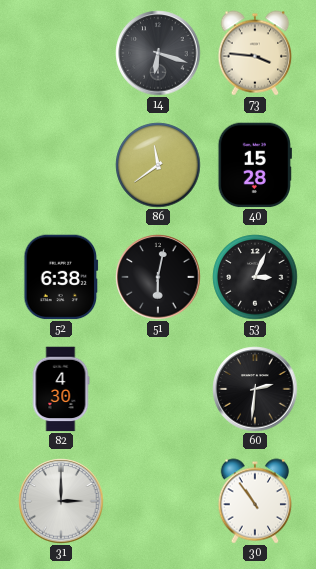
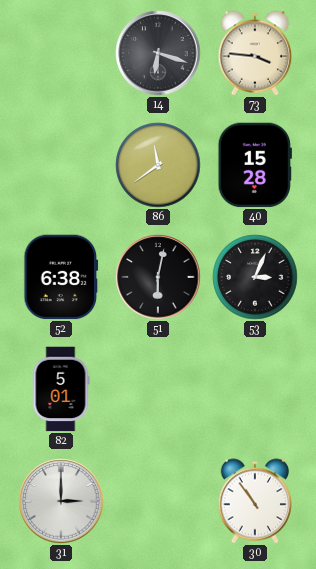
82: 4:30 -> 5:01
60: 2:31 -> none
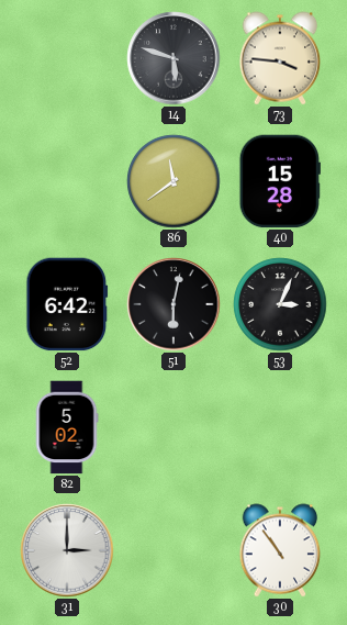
14: 6:18 -> 5:48
52: 6:38 -> 6:42
82: 5:01 -> 5:02
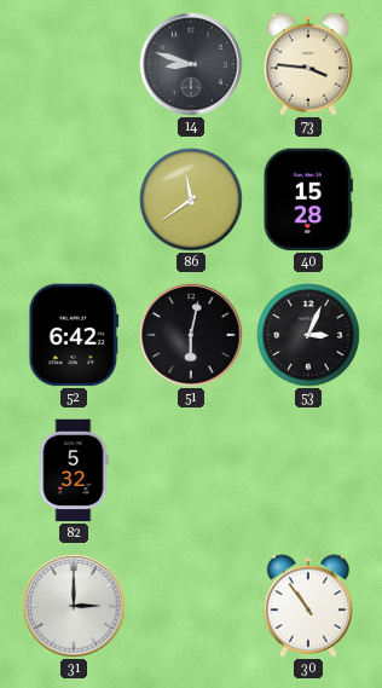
14: 5:48 -> 8:48
82: 5:02 -> 5:32
